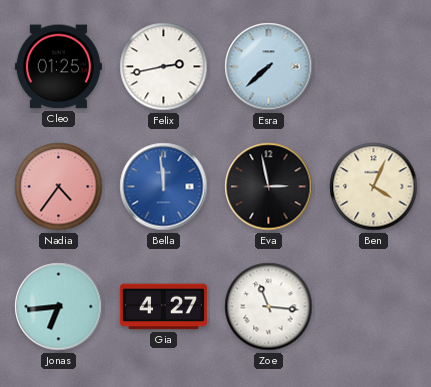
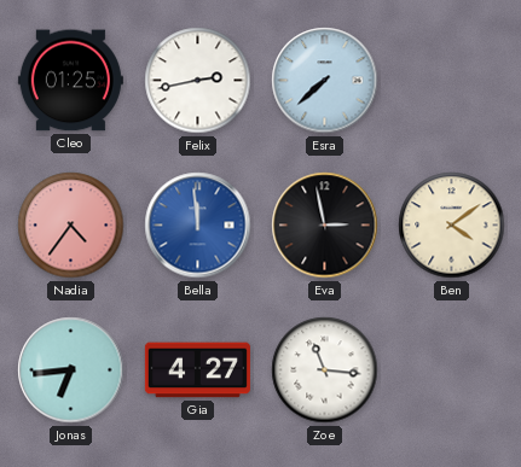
Ben: 4:04 -> 4:09
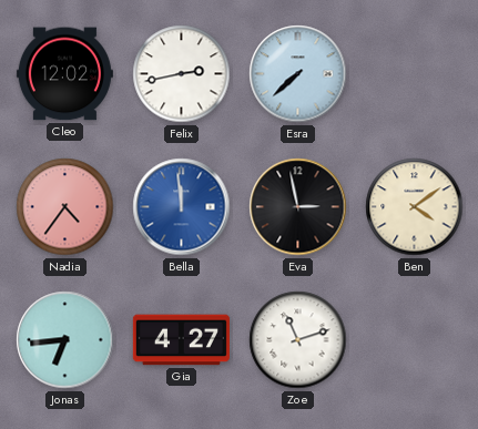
Cleo: 01:25 -> 12:02
Zoe: 11:16 -> 11:12
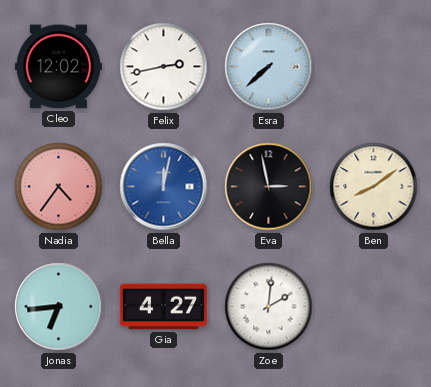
Bella: 11:59 -> 12:02
Ben: 4:09 -> 8:09
Zoe: 11:12 -> 2:01
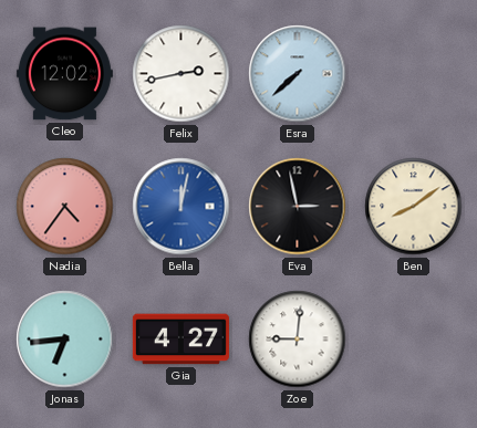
Zoe: 2:01 -> 9:01
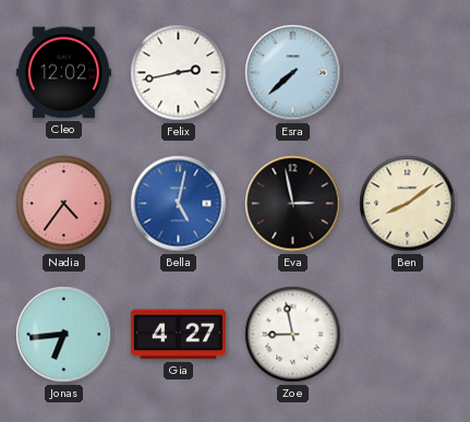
Bella: 12:02 -> 5:02
Zoe: 9:01 -> 8:58
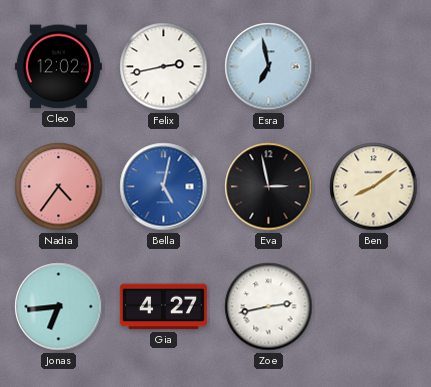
Esra: 7:38 -> 6:58
Zoe: 8:58 -> 2:43
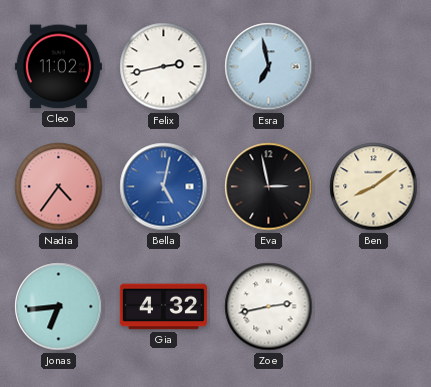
Cleo: 12:02 -> 11:02
Gia: 4:27 -> 4:32
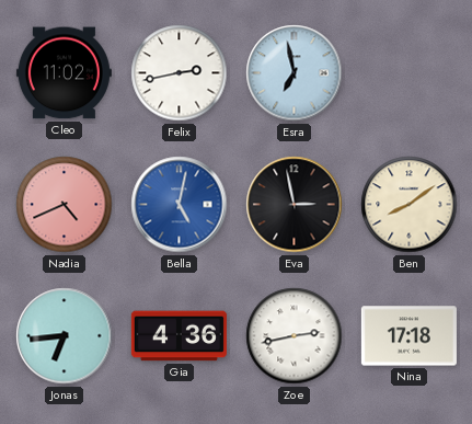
Nadia: 4:36 -> 4:41
Gia: 4:32 -> 4:36
Nina: none -> 17:18
